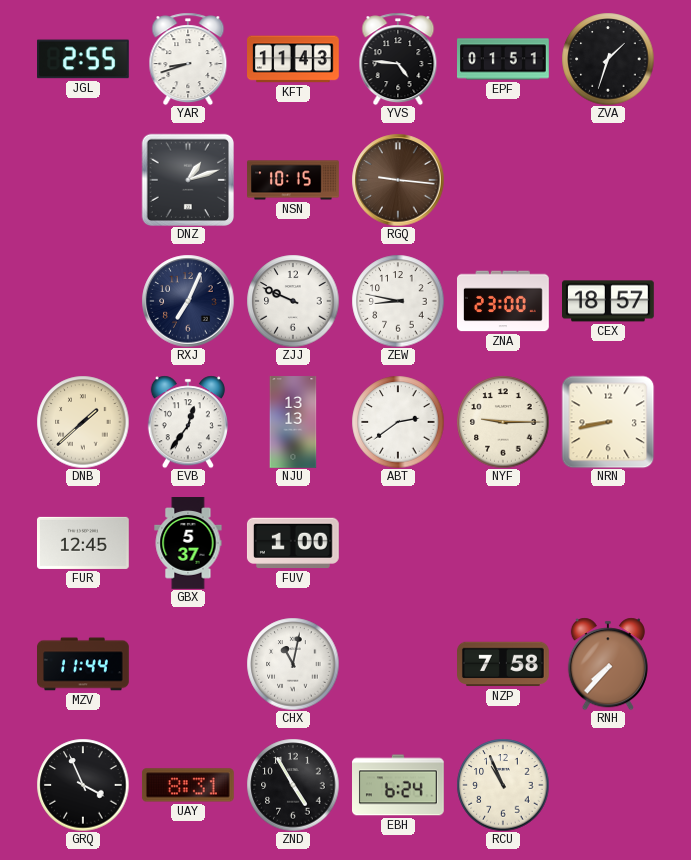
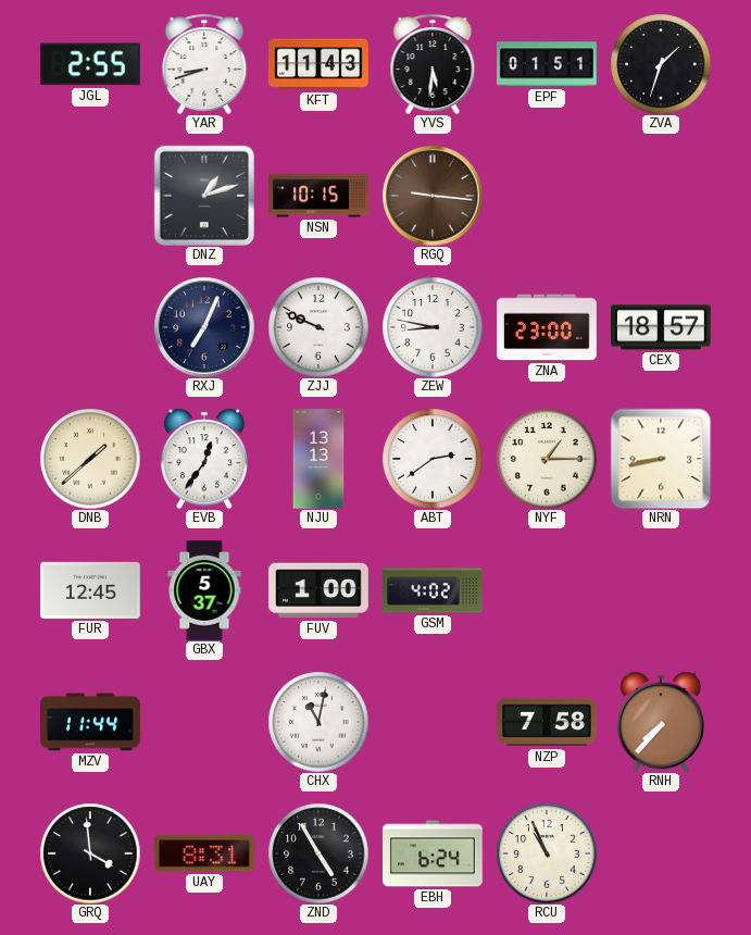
YVS: 4:46 -> 5:31
NYF: 9:15 -> 1:15
GSM: none -> 4:02
GRQ: 3:56 -> 3:59
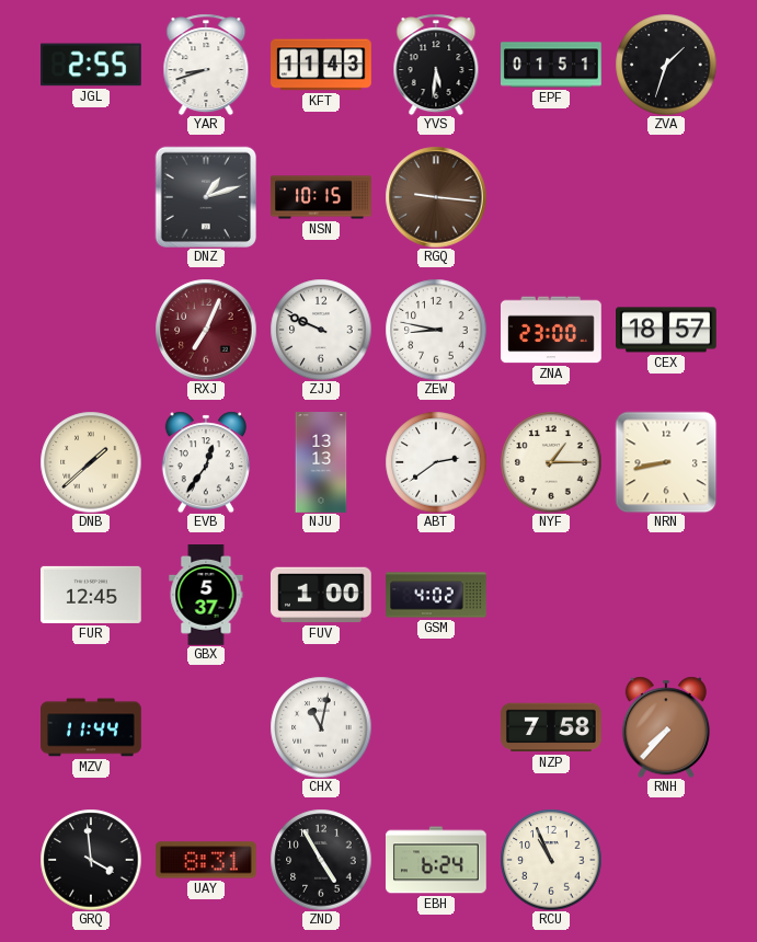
RXJ dial: navy -> burgundy
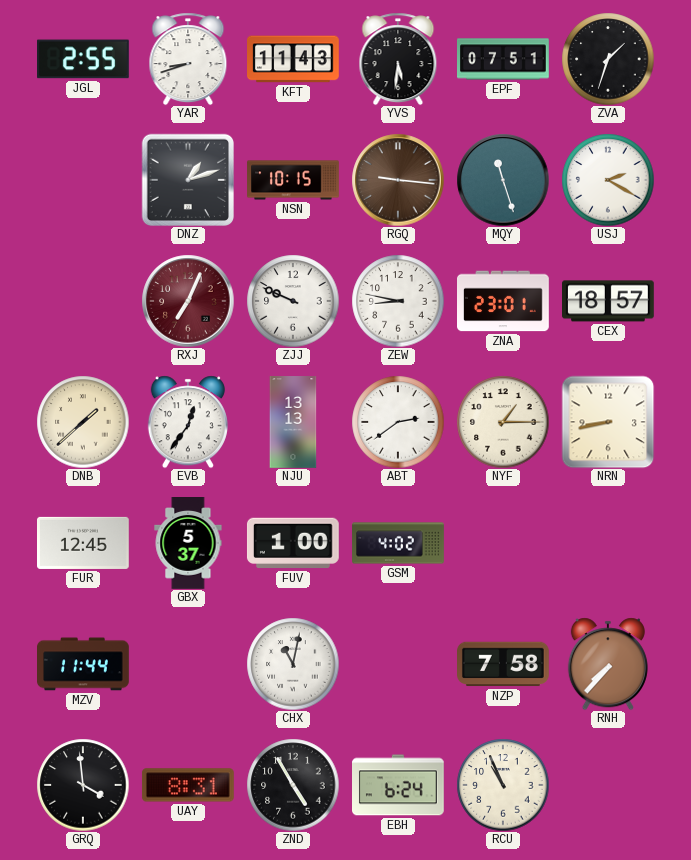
EPF: 01:51 -> 07:51
MQY: none -> 11:27
USJ: none -> 2:20
ZNA: 23:00 -> 23:01
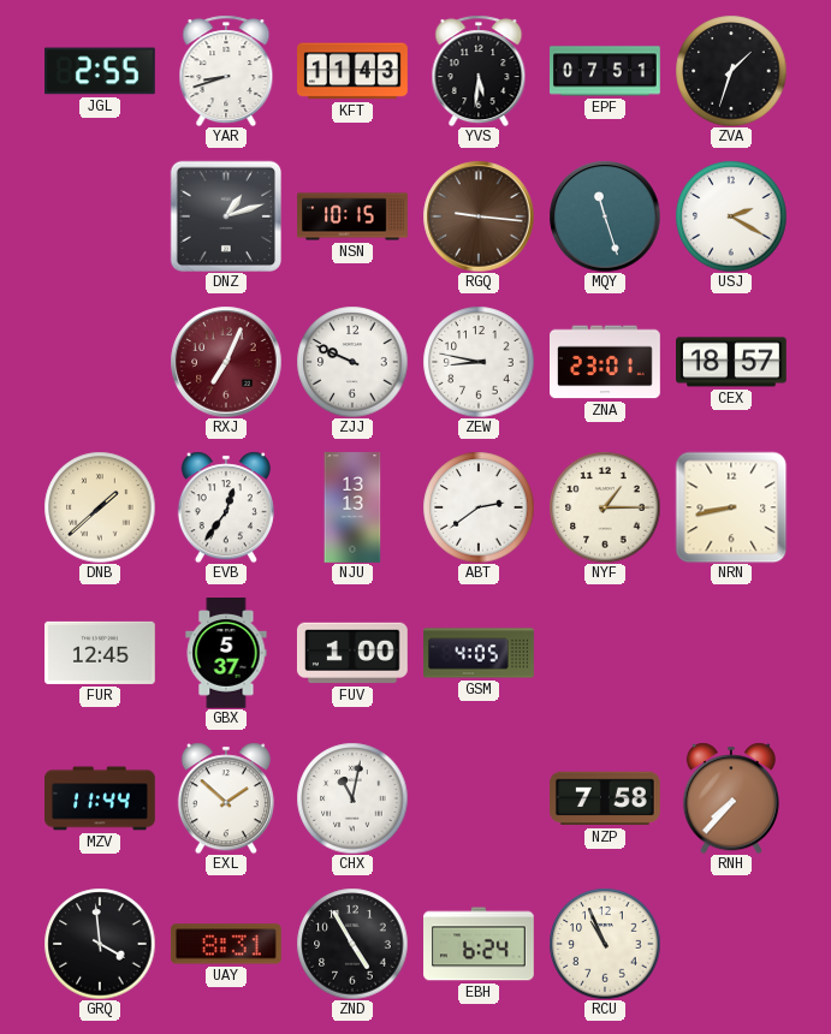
GSM: 4:02 -> 4:05
EXL: none -> 1:52
